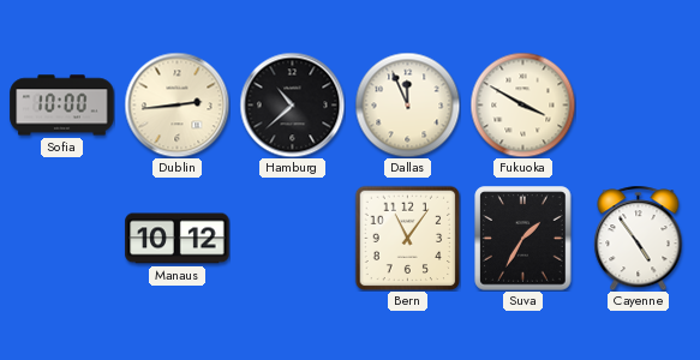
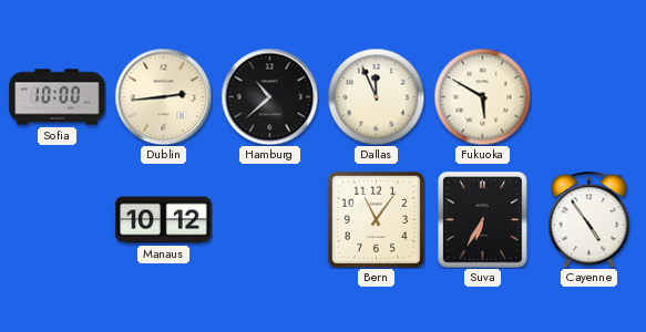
Fukuoka: 3:50 -> 5:50
Suva: 1:35 -> 6:35
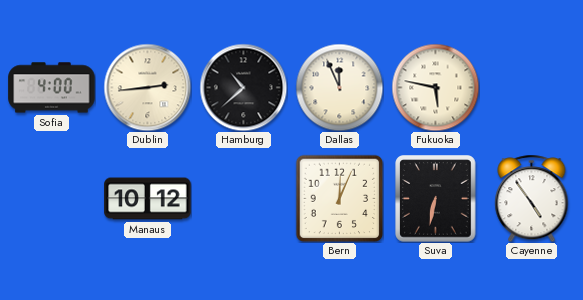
Sofia: 10:00 -> 4:00
Fukuoka: 5:50 -> 5:47
Bern: 11:06 -> 12:04
Suva: 6:35 -> 6:32
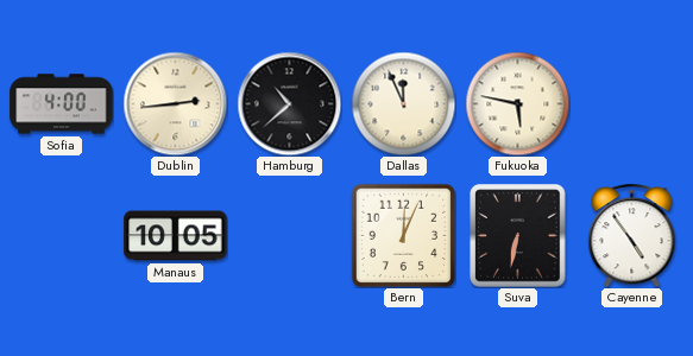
Manaus: 10:12 -> 10:05
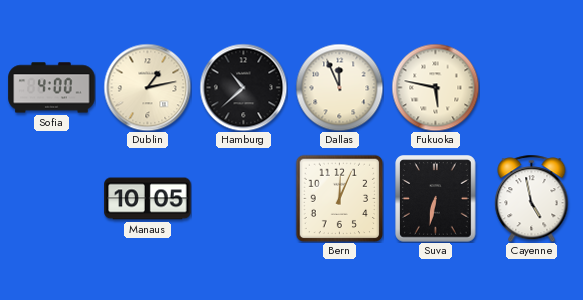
Dublin: 2:44 -> 1:13
Cayenne: 4:54 -> 4:58
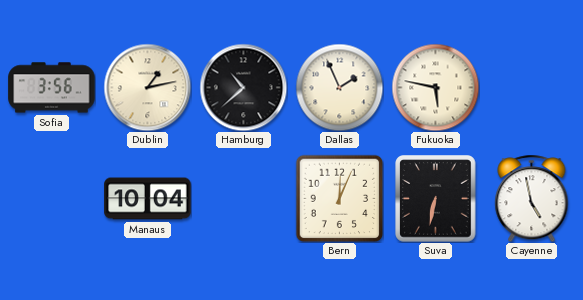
Sofia: 4:00 -> 3:56
Dallas: 11:56 -> 1:56
Manaus: 10:05 -> 10:04
